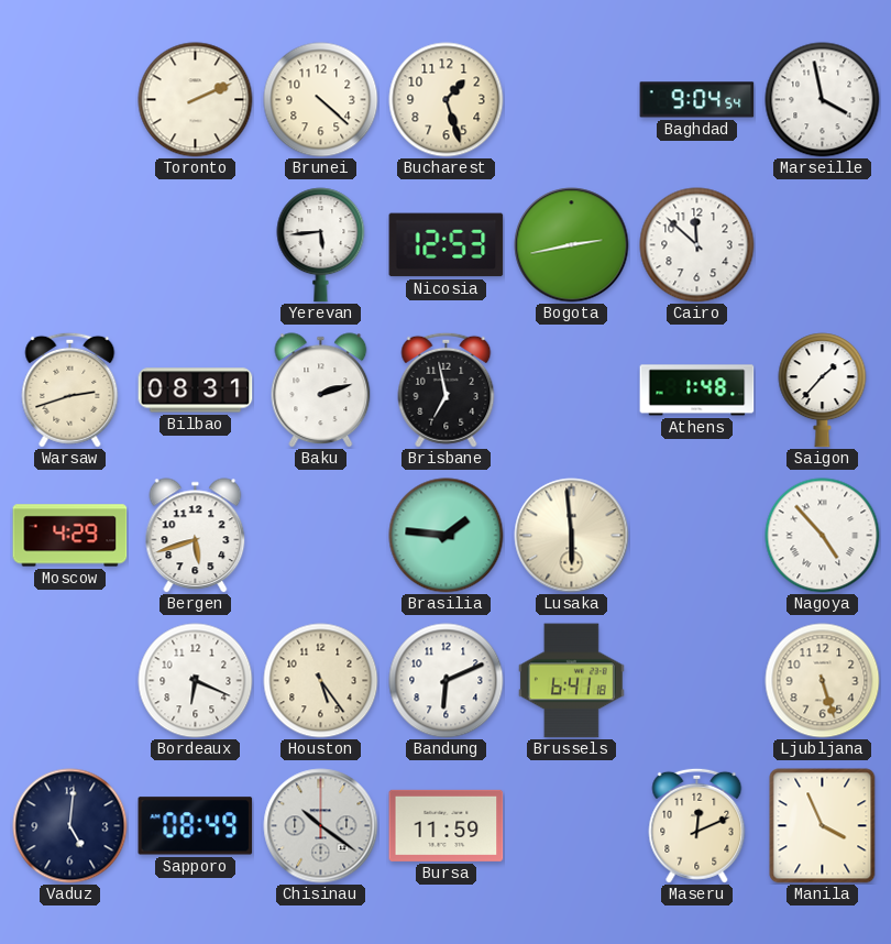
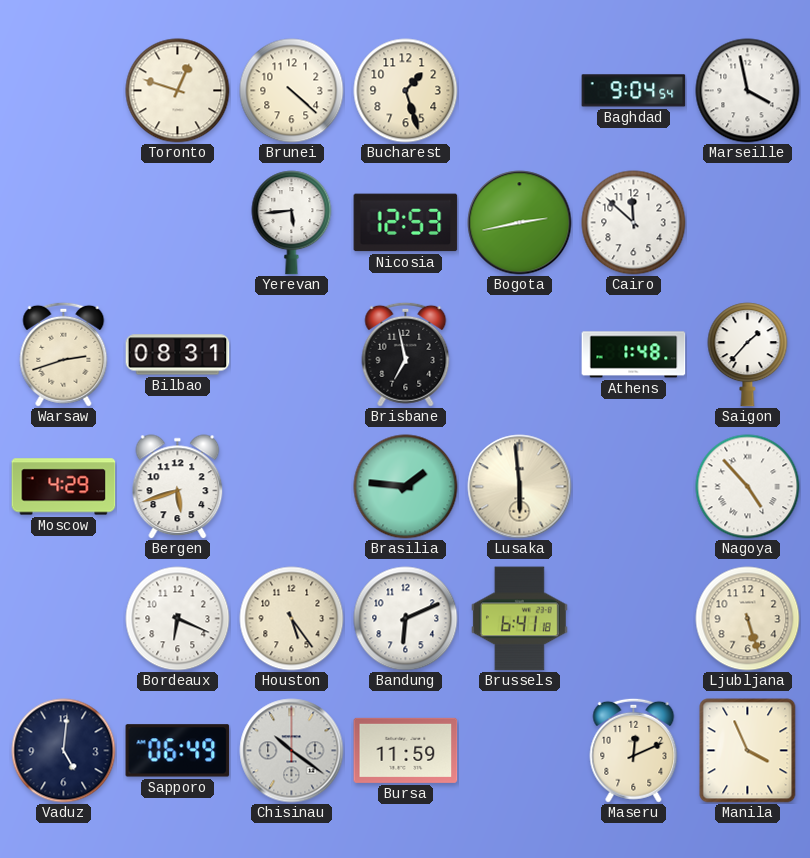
Toronto: 2:11 -> 12:48
Baku: 2:12 -> none
Sapporo: 08:49 -> 06:49
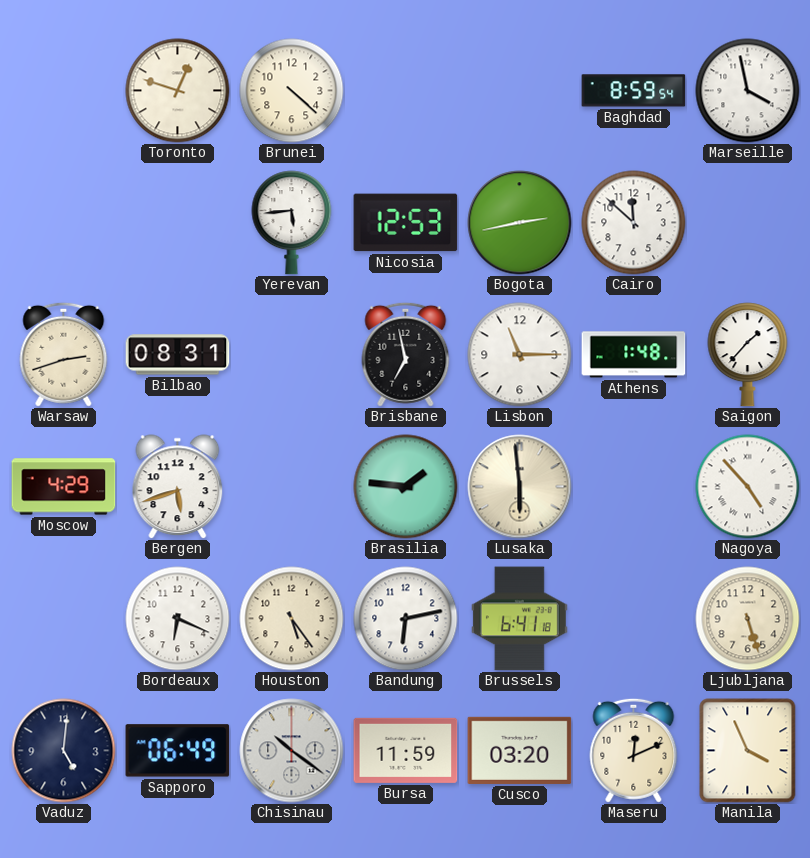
Bucharest: 1:27 -> none
Baghdad: 9:04 -> 8:59
Lisbon: none -> 11:15
Bandung: 6:11 -> 6:13
Cusco: none -> 03:20
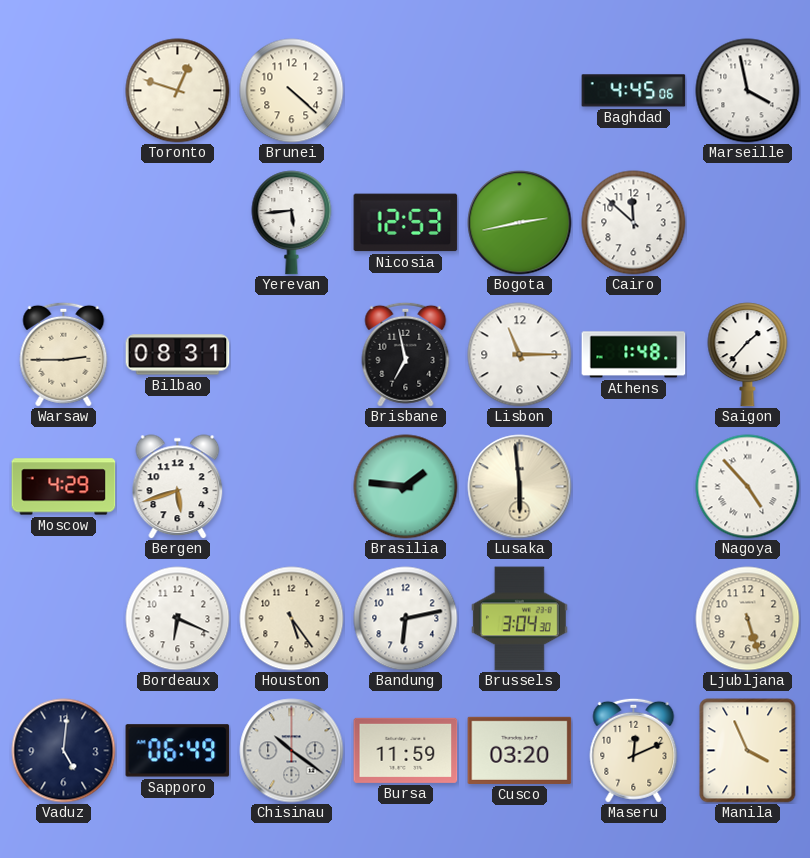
Baghdad: 8:59 -> 4:45
Warsaw: 2:42 -> 2:45
Brussels: 6:41 -> 3:04
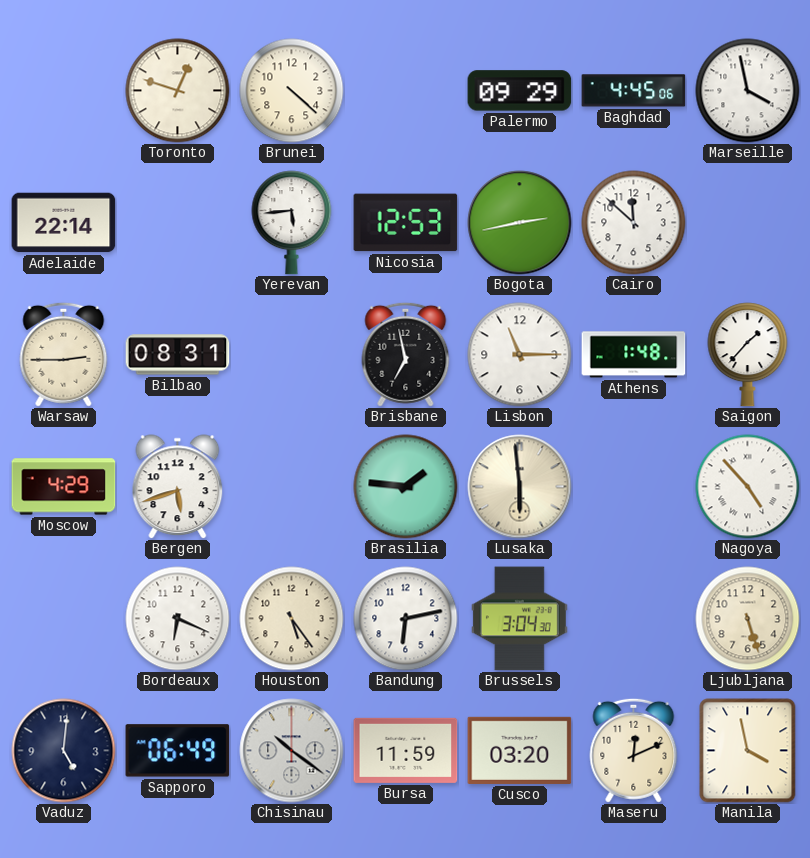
Palermo: none -> 09:29
Adelaide: none -> 22:14
Manila: 3:56 -> 3:58
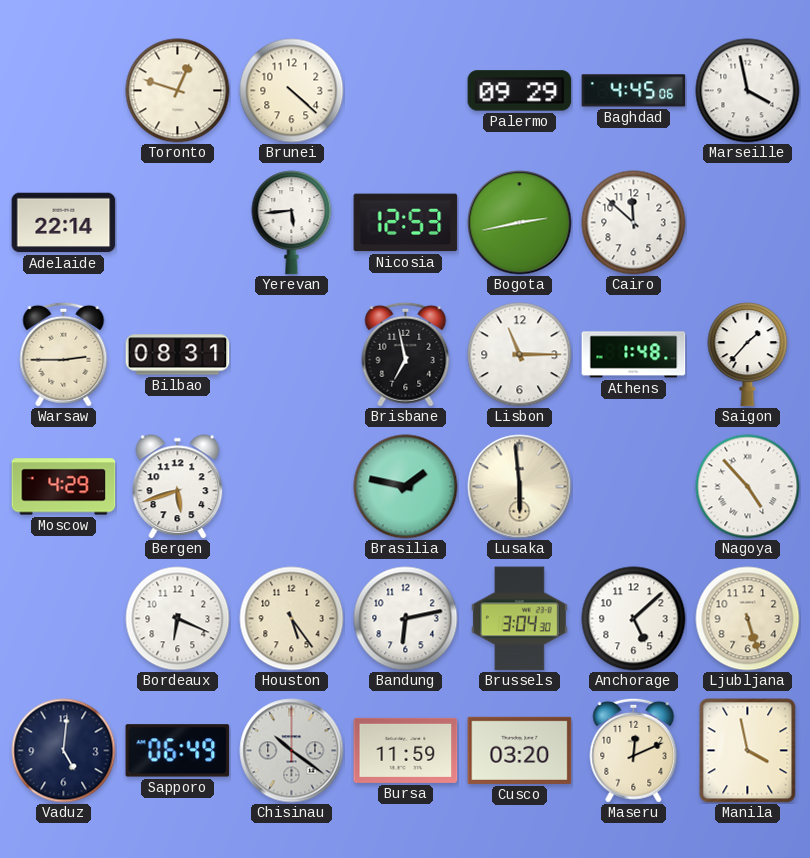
Brasilia: 1:46 -> 1:47
Anchorage: none -> 5:08
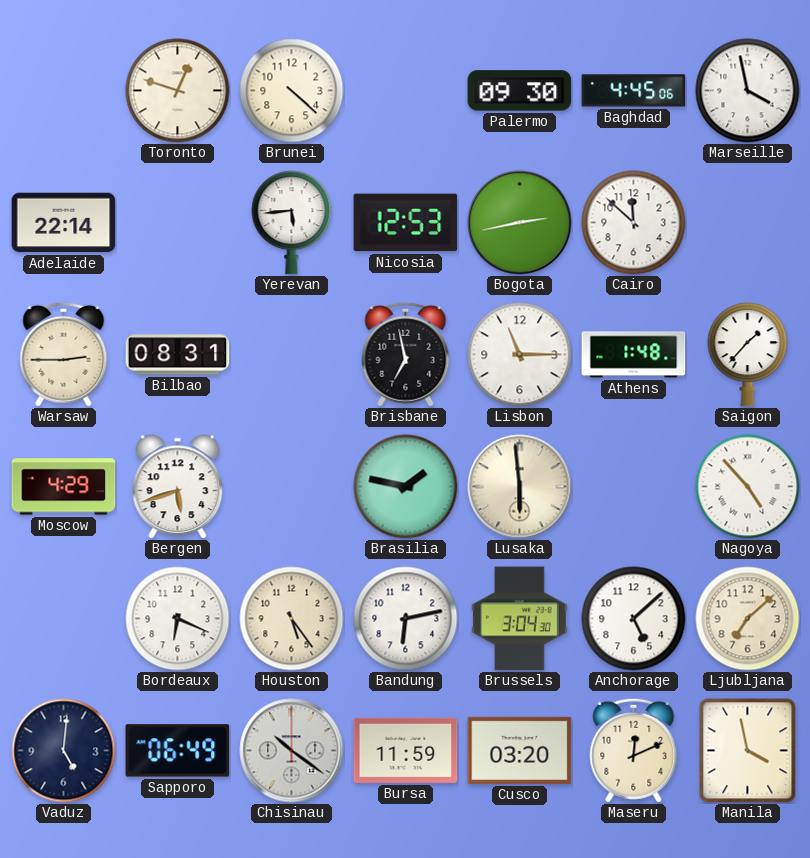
Palermo: 09:29 -> 09:30
Ljubljana: 5:27 -> 7:08
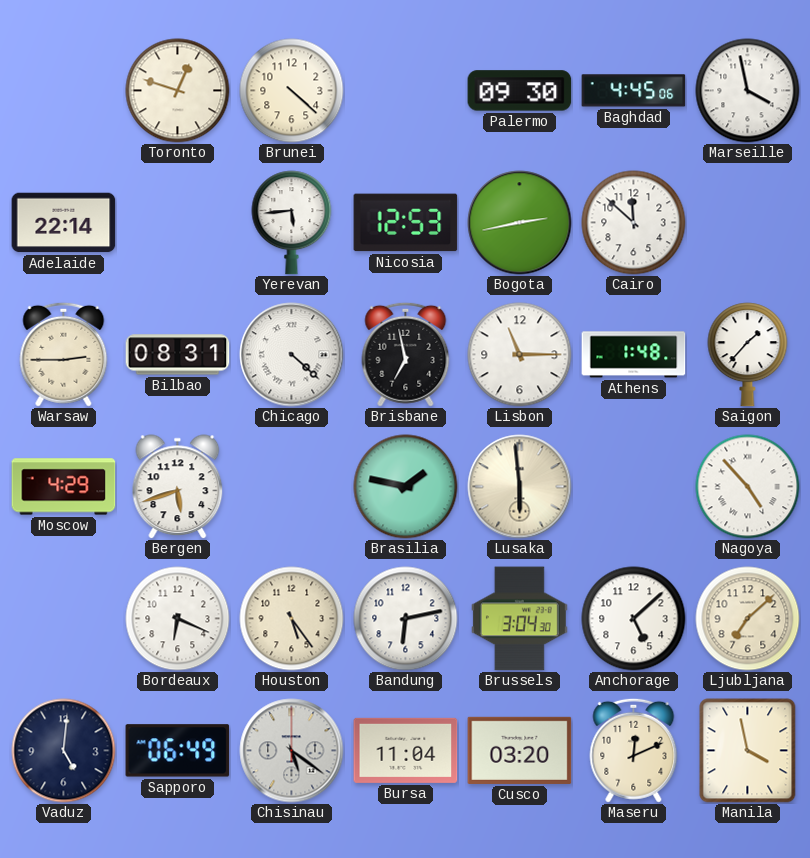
Chicago: none -> 4:22
Chisinau: 10:21 -> 5:21
Bursa: 11:59 -> 11:04
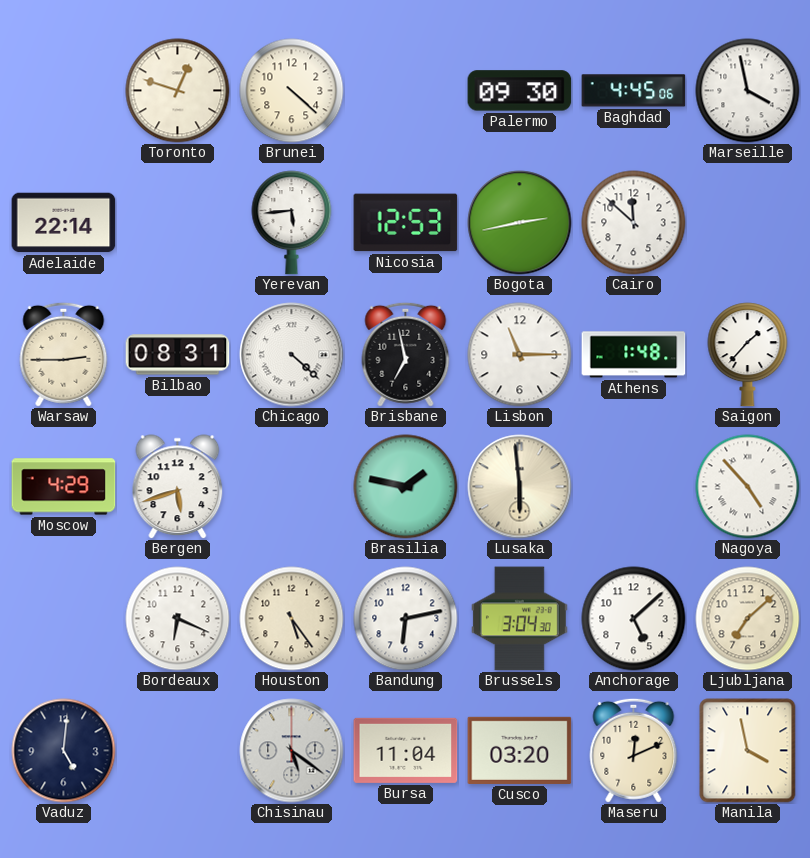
Sapporo: 06:49 -> none
